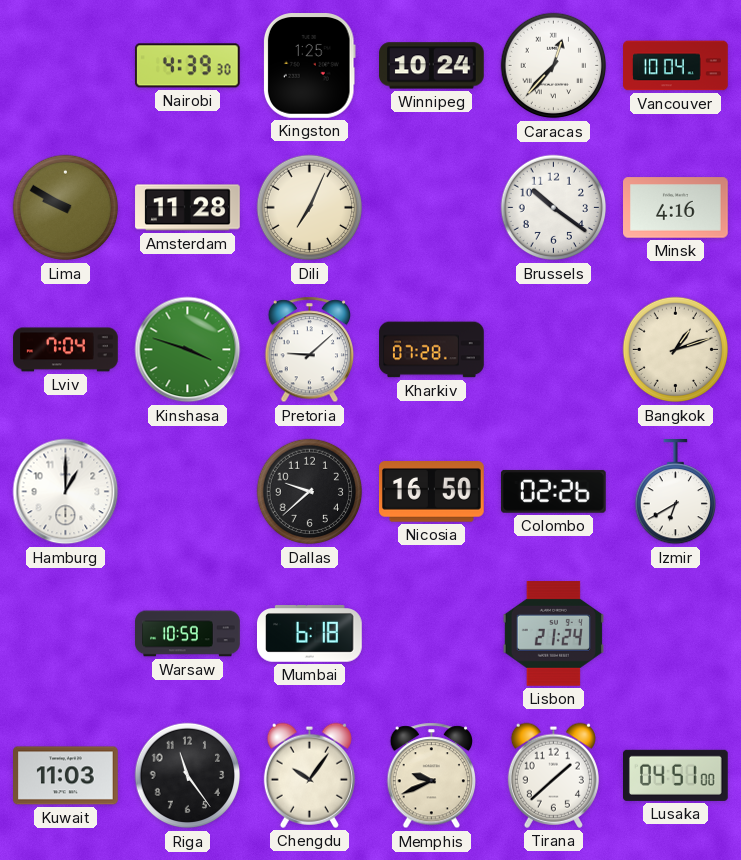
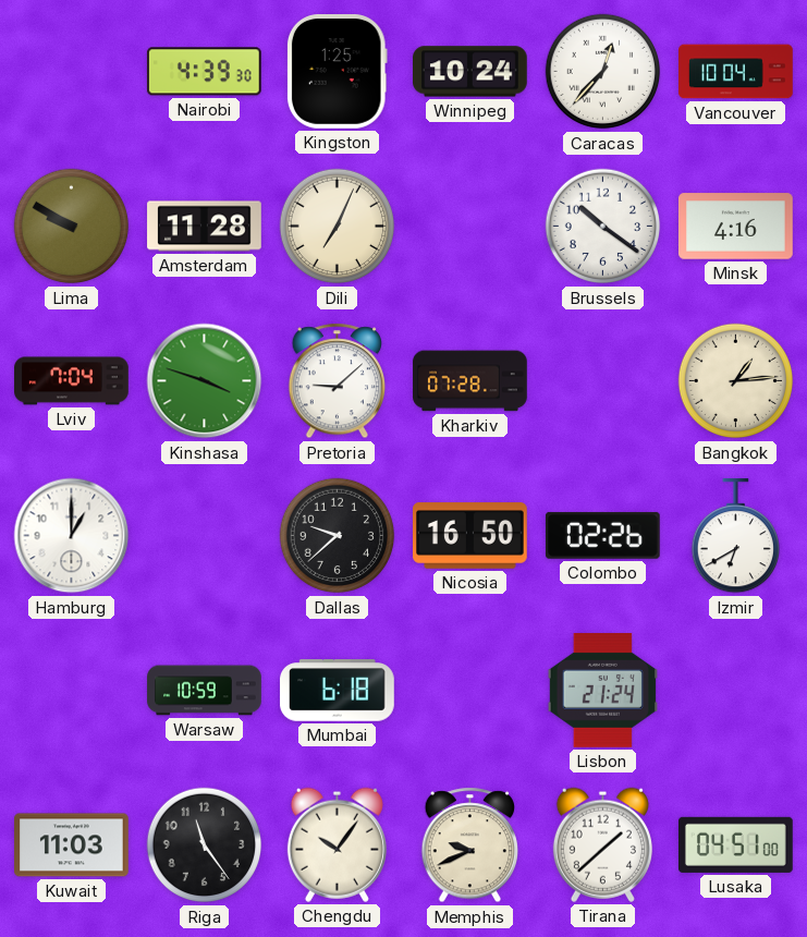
Bangkok: 1:12 -> 1:14
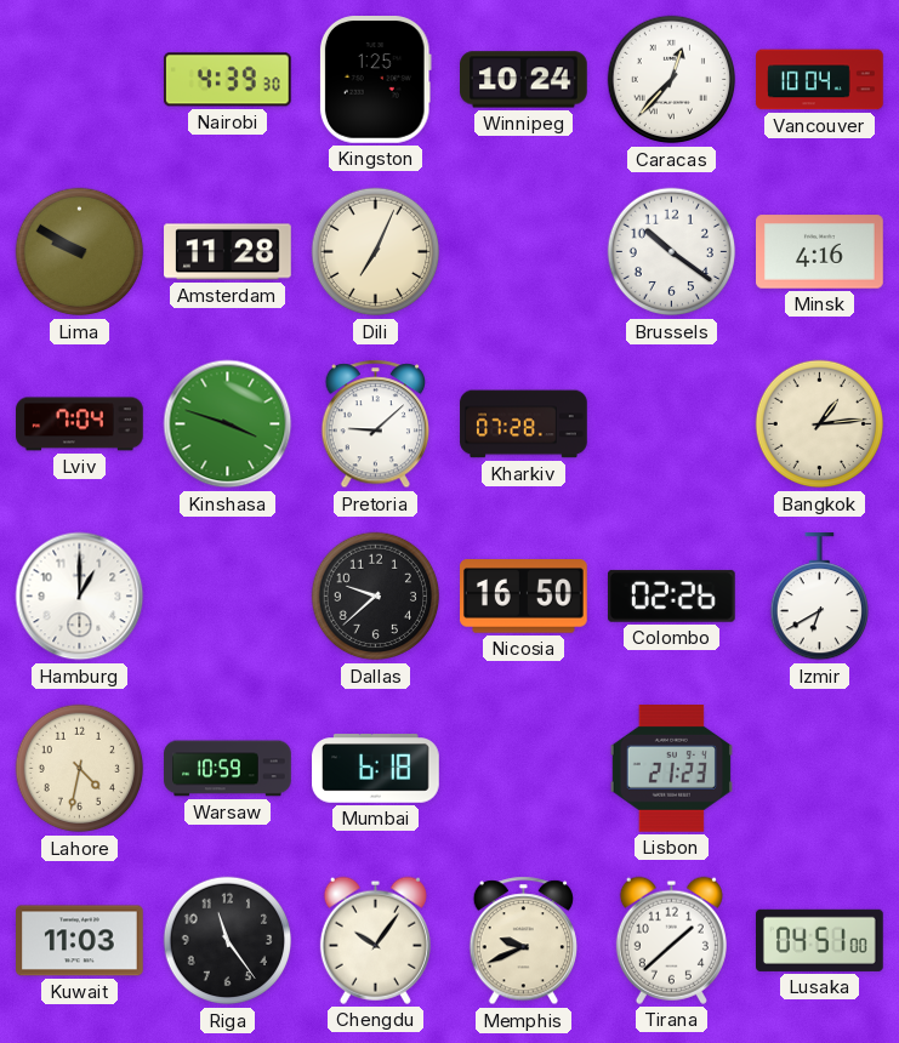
Lahore: none -> 4:32
Lisbon: 21:24 -> 21:23
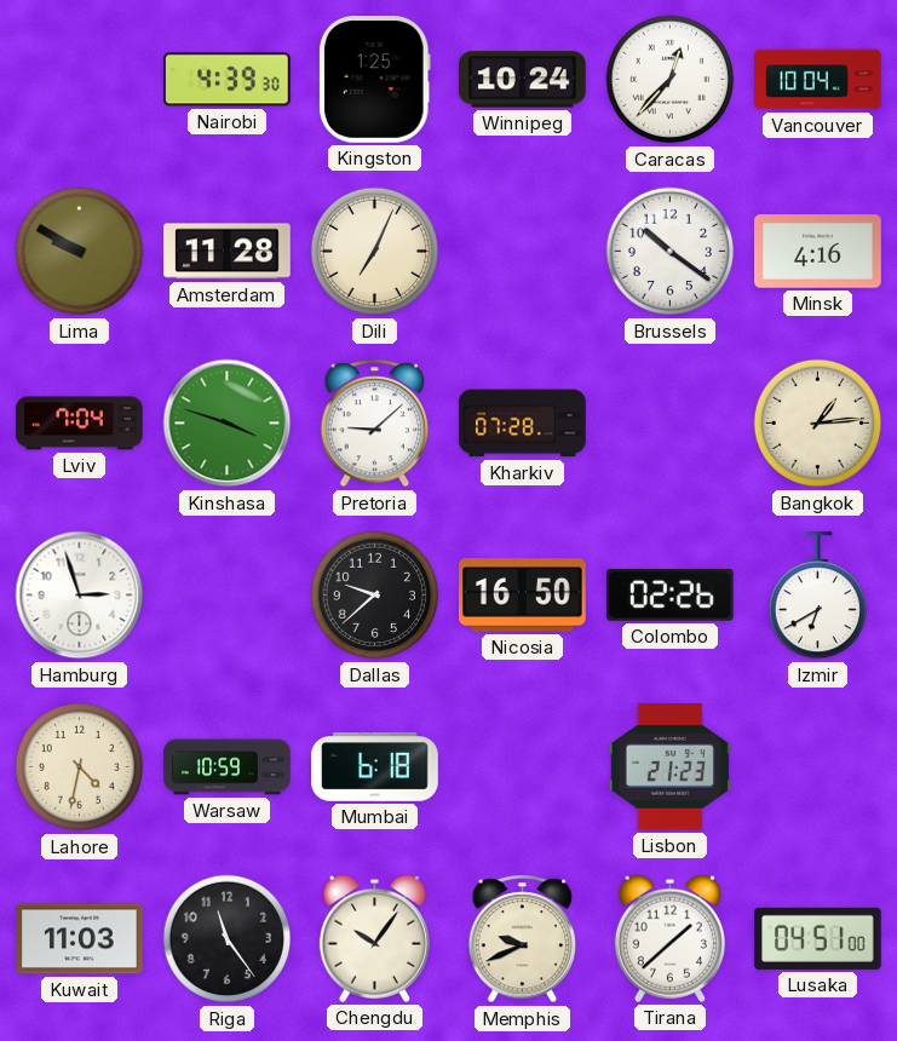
Hamburg: 1:00 -> 2:57
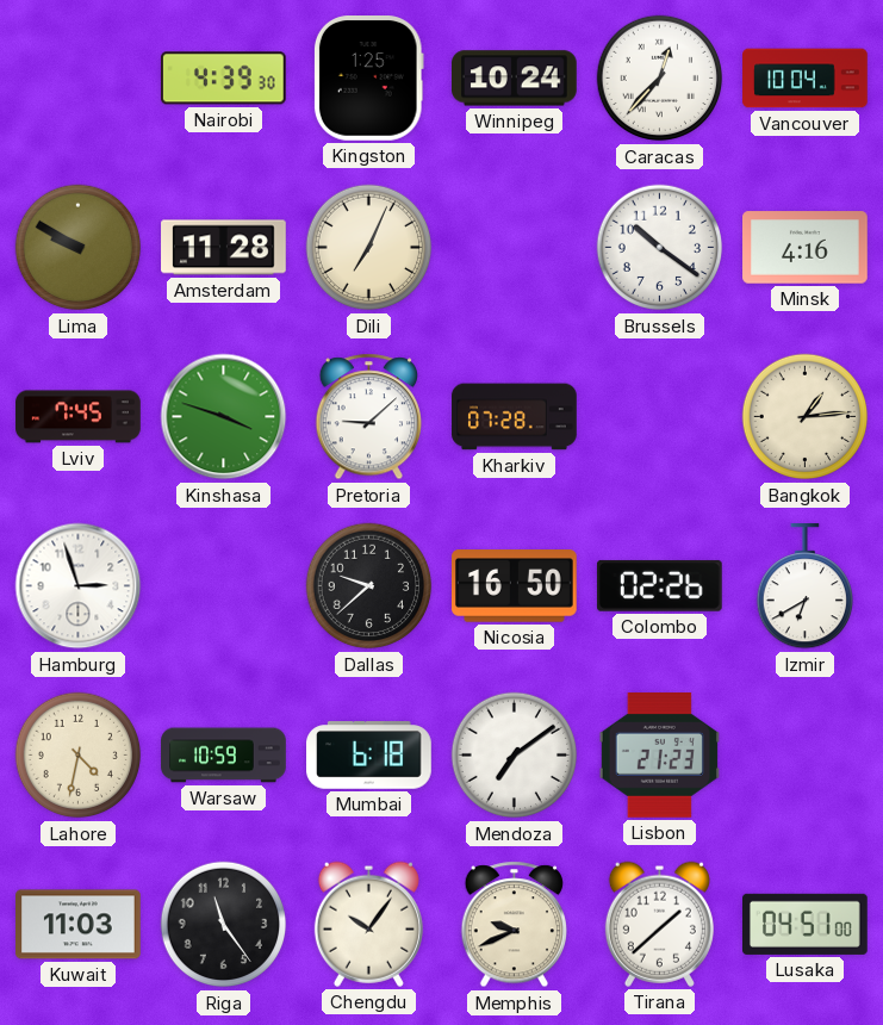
Lviv: 7:04 -> 7:45
Mendoza: none -> 7:09
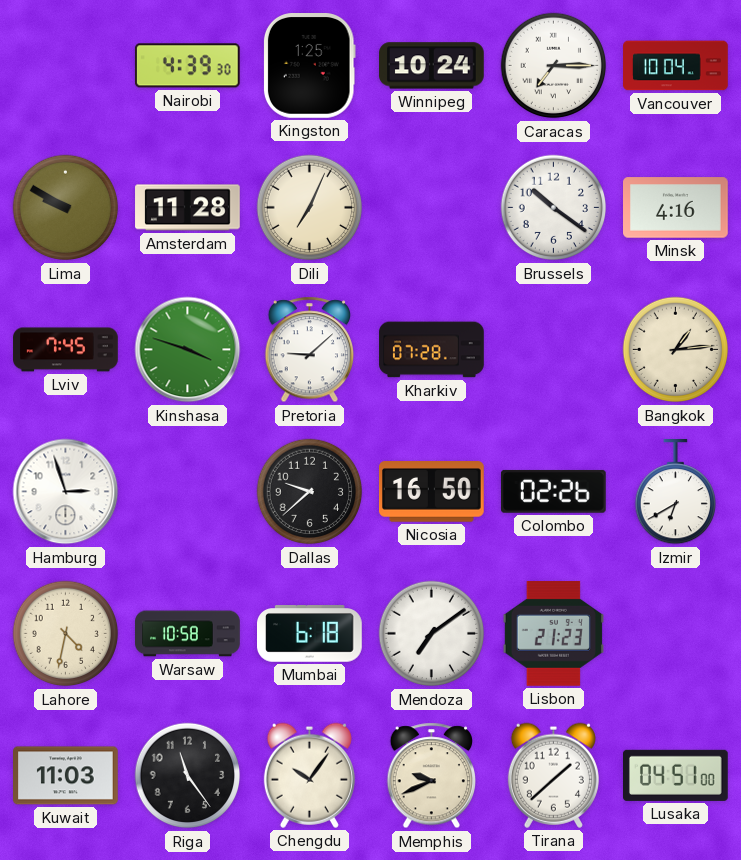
Caracas: 12:37 -> 7:15
Warsaw: 10:59 -> 10:58
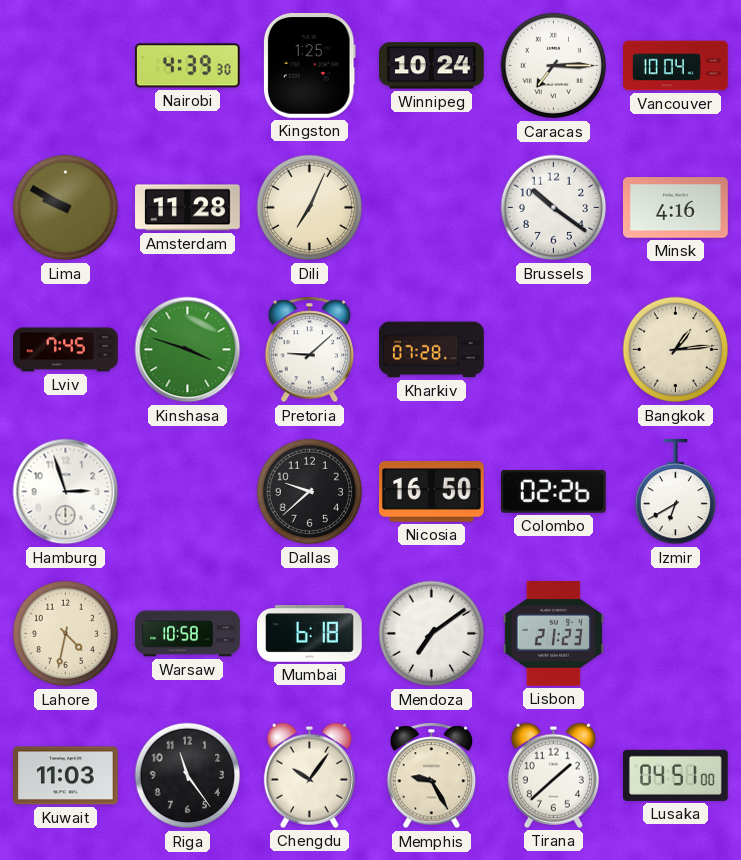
Memphis: 9:41 -> 9:25
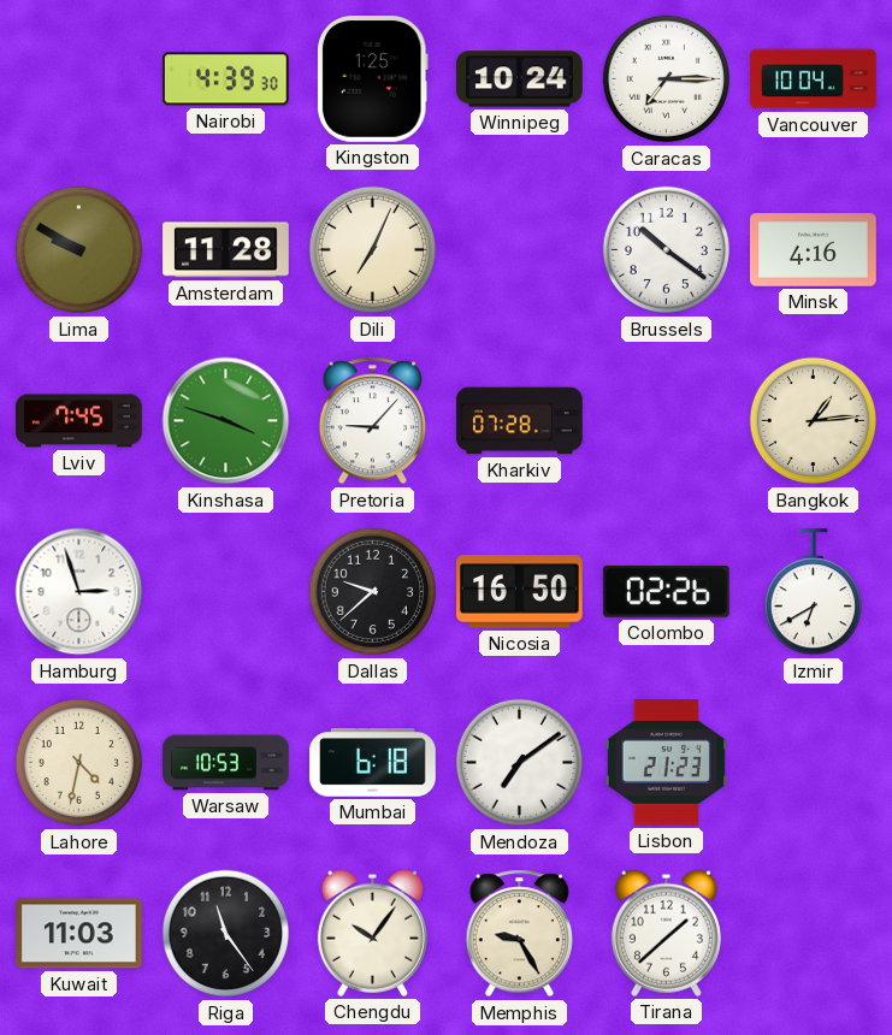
Pretoria: 9:08 -> 9:07
Warsaw: 10:58 -> 10:53
Lusaka: 04:51 -> none
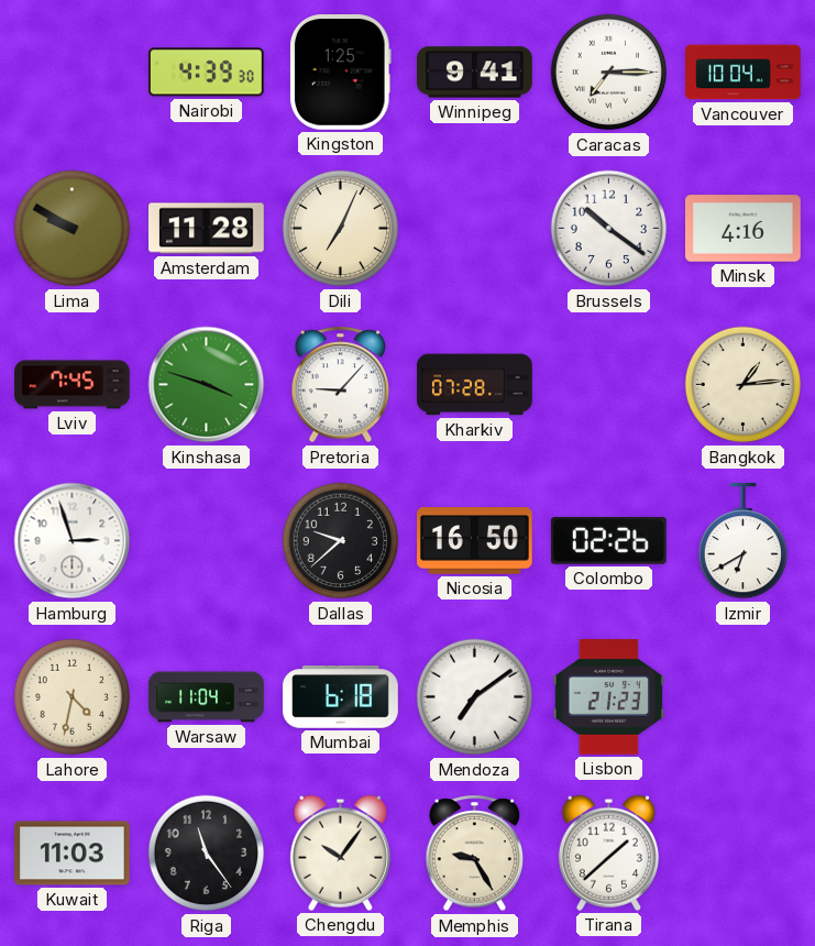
Winnipeg: 10:24 -> 9:41
Warsaw: 10:53 -> 11:04
